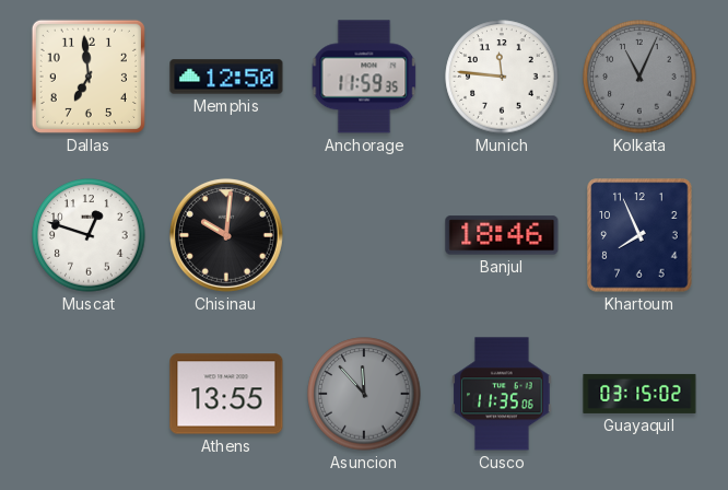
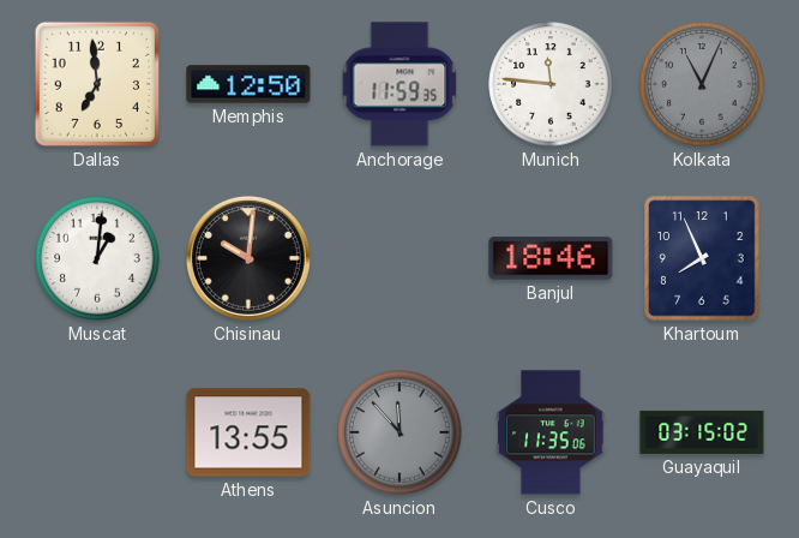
Muscat: 12:48 -> 1:01
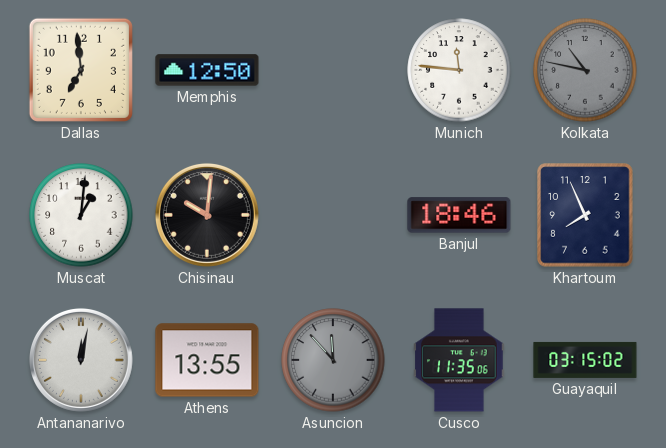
Anchorage: 11:59 -> none
Kolkata: 11:04 -> 10:47
Antananarivo: none -> 12:02
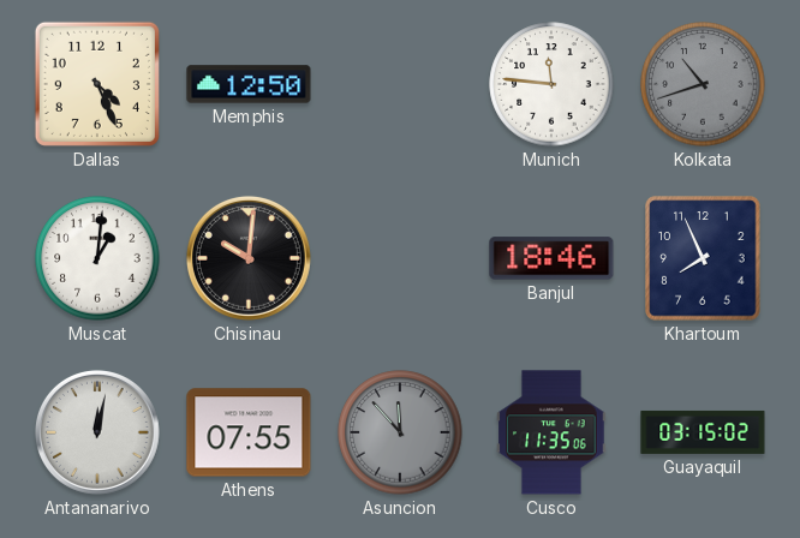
Dallas: 6:59 -> 4:26
Kolkata: 10:47 -> 10:42
Athens: 13:55 -> 07:55
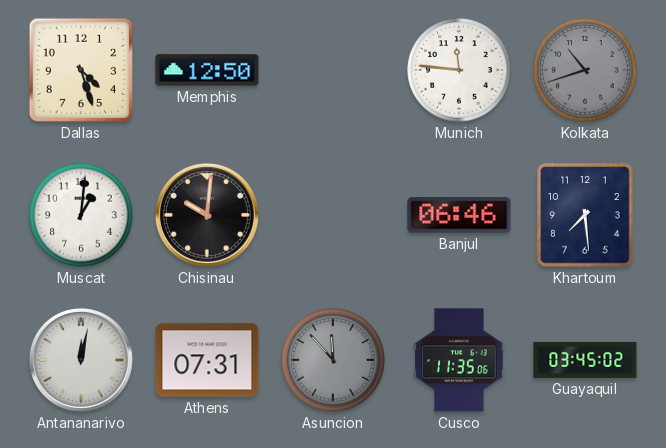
Dallas: 4:26 -> 4:27
Banjul: 18:46 -> 06:46
Khartoum: 7:56 -> 7:29
Athens: 07:55 -> 07:31
Guayaquil: 03:15 -> 03:45
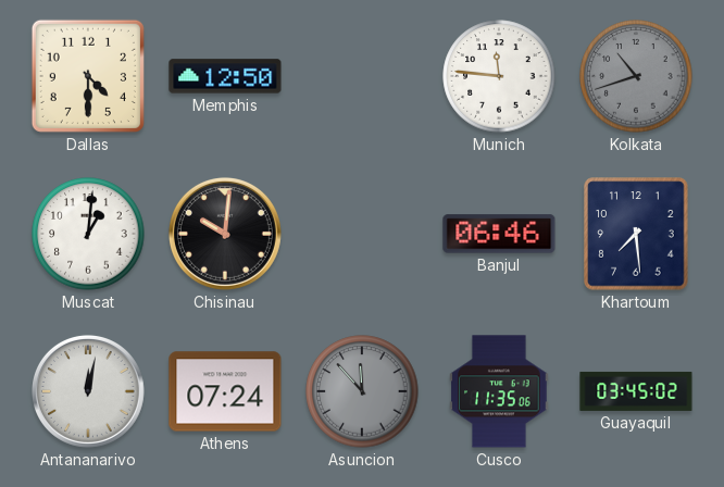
Dallas: 4:27 -> 4:30
Athens: 07:31 -> 07:24
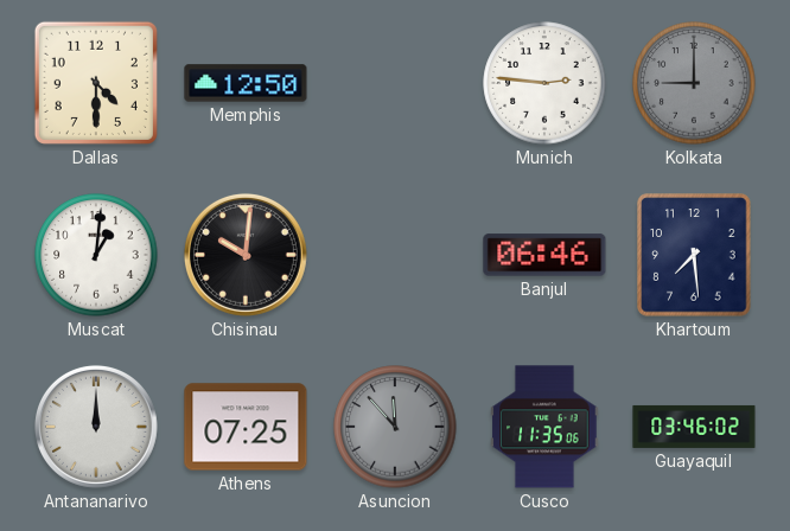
Munich: 11:46 -> 2:46
Kolkata: 10:42 -> 9:00
Antananarivo: 12:02 -> 12:00
Athens: 07:24 -> 07:25
Guayaquil: 03:45 -> 03:46
